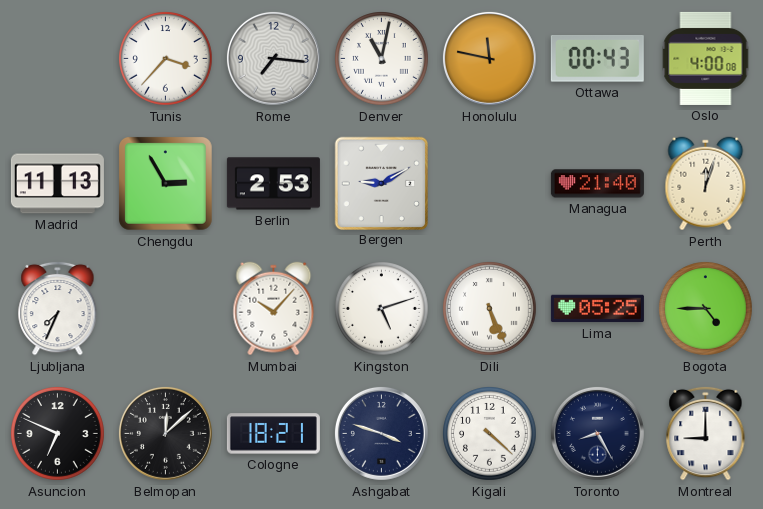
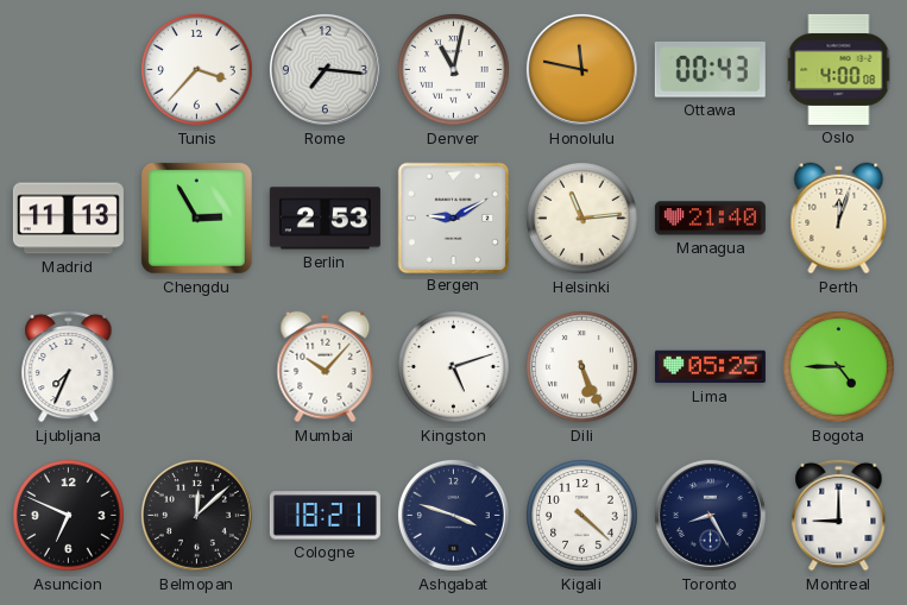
Helsinki: none -> 11:14
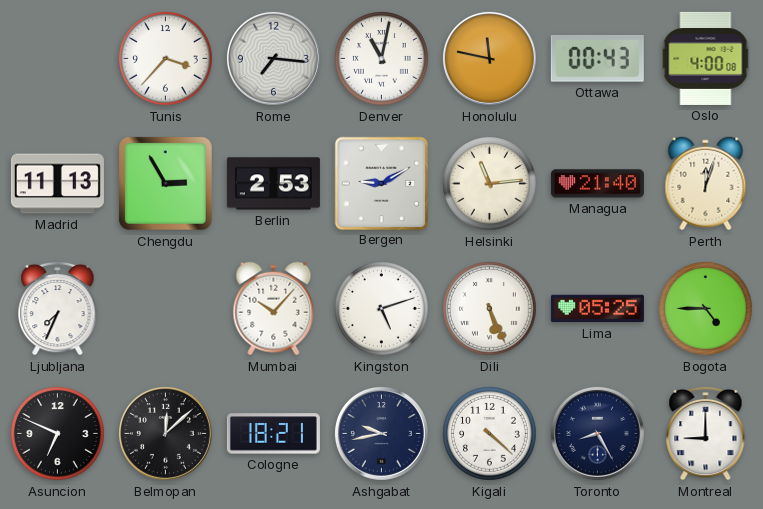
Ashgabat: 3:48 -> 9:43
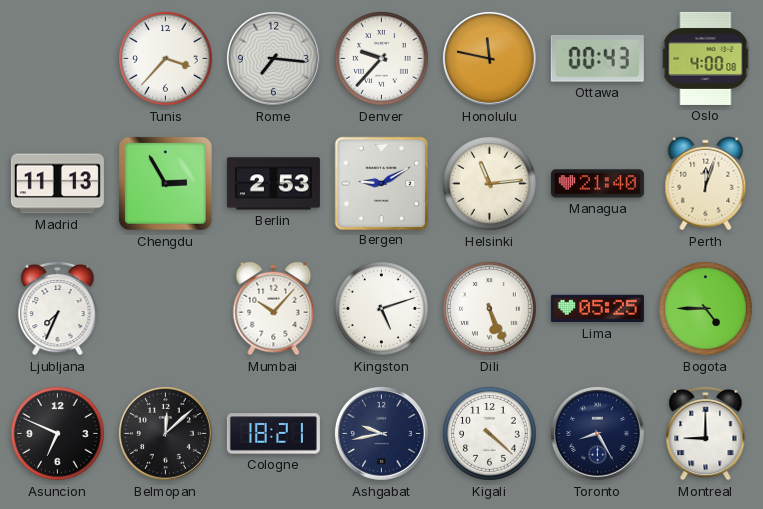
Denver: 11:02 -> 9:37
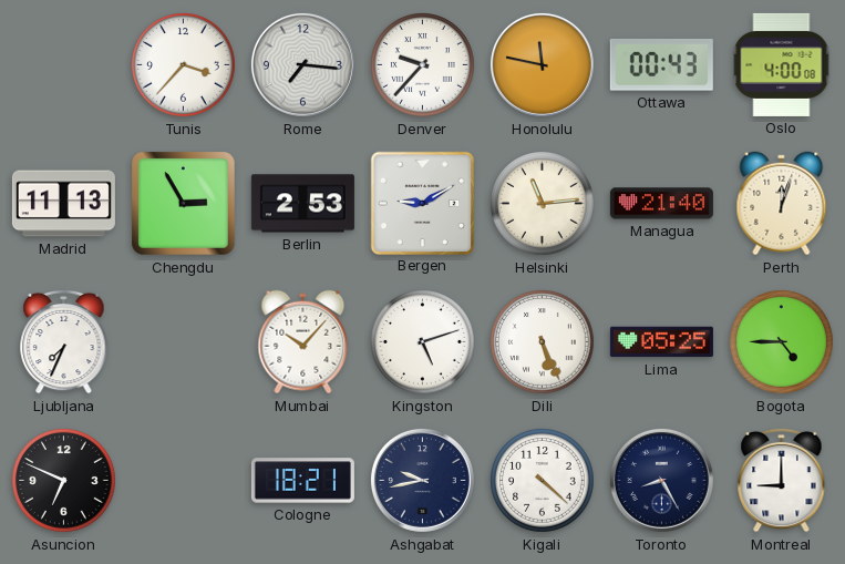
Belmopan: 12:08 -> none
